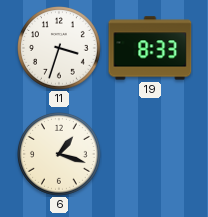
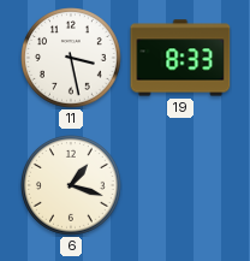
11: 3:33 -> 3:28
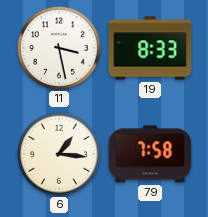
6: 1:18 -> 1:16
79: none -> 7:58
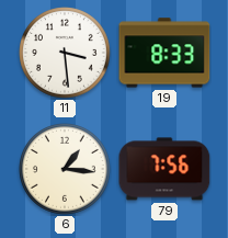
11: 3:28 -> 3:29
79: 7:58 -> 7:56
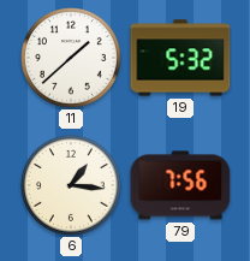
11: 3:29 -> 1:38
19: 8:33 -> 5:32
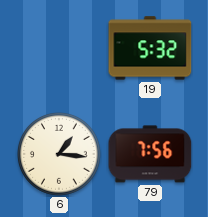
11: 1:38 -> none
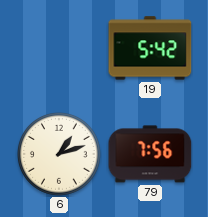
19: 5:32 -> 5:42
6: 1:16 -> 1:12
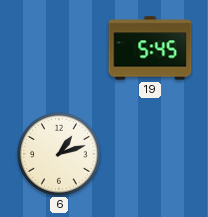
19: 5:42 -> 5:45
79: 7:56 -> none
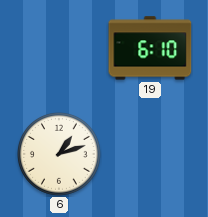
19: 5:45 -> 6:10
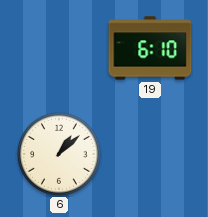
6: 1:12 -> 1:08
